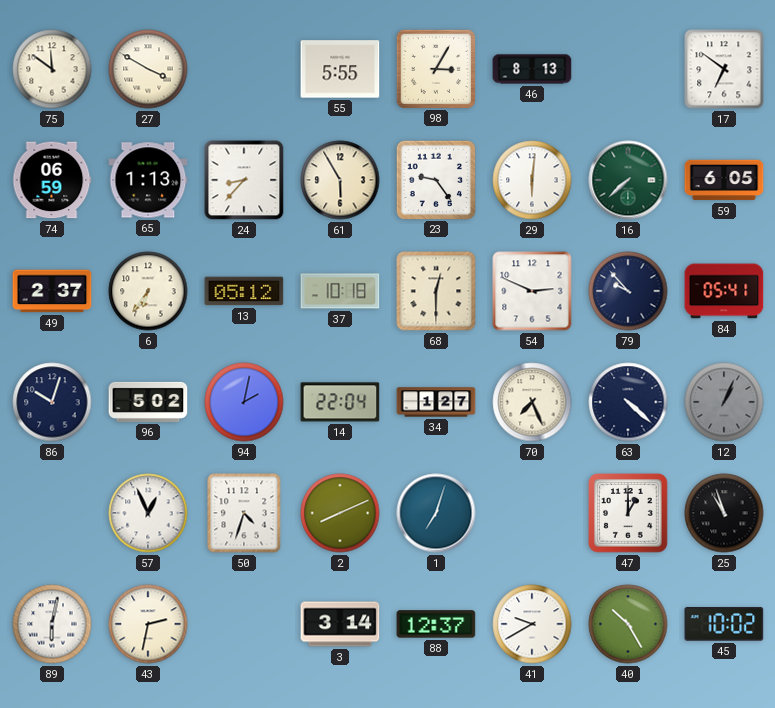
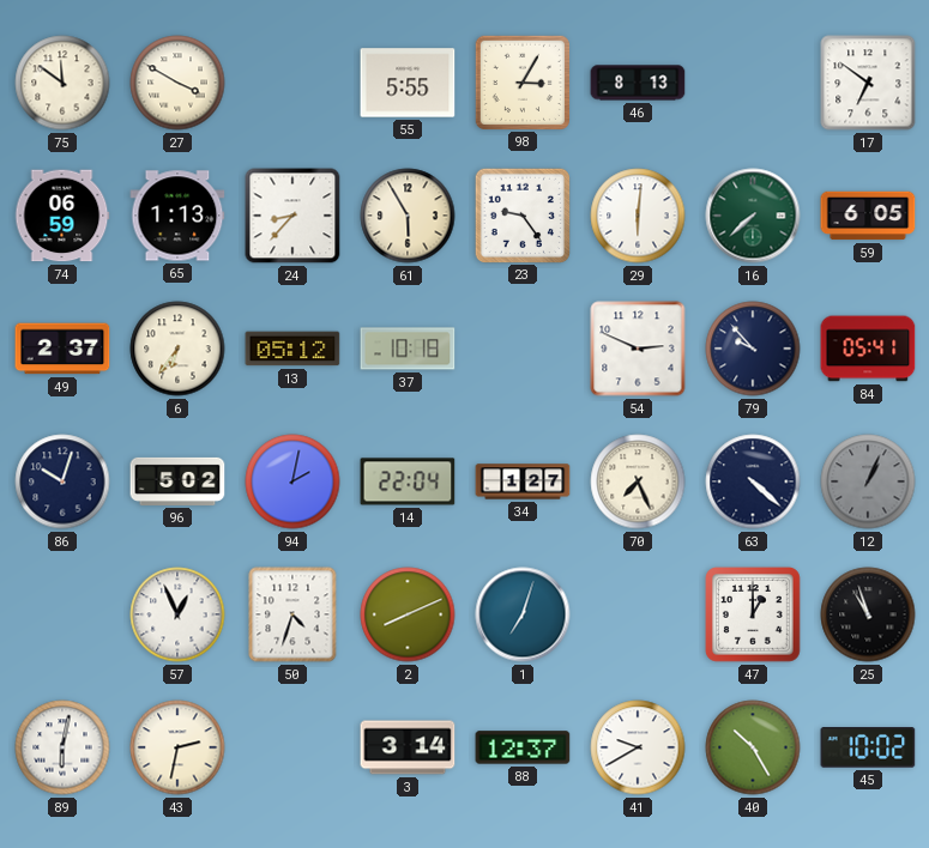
68: 12:30 -> none
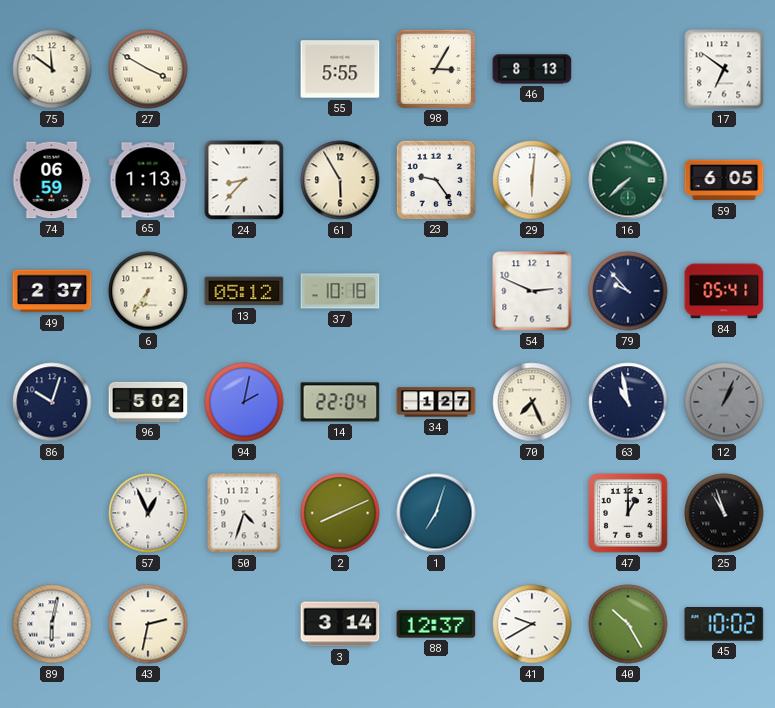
63: 4:22 -> 10:58
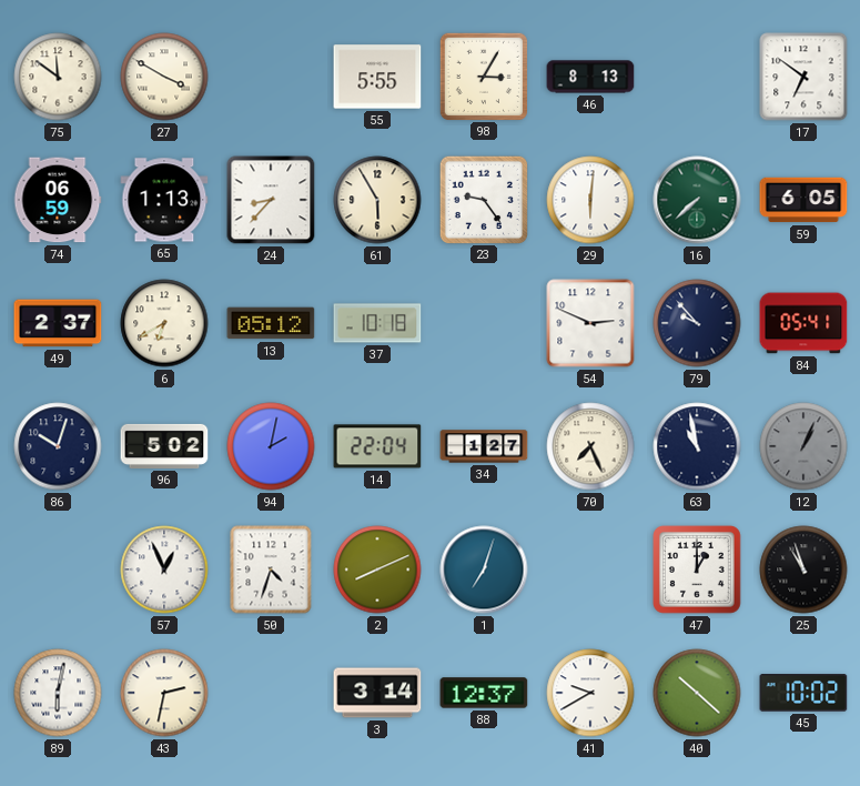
6: 6:36 -> 6:40
40: 10:25 -> 10:22
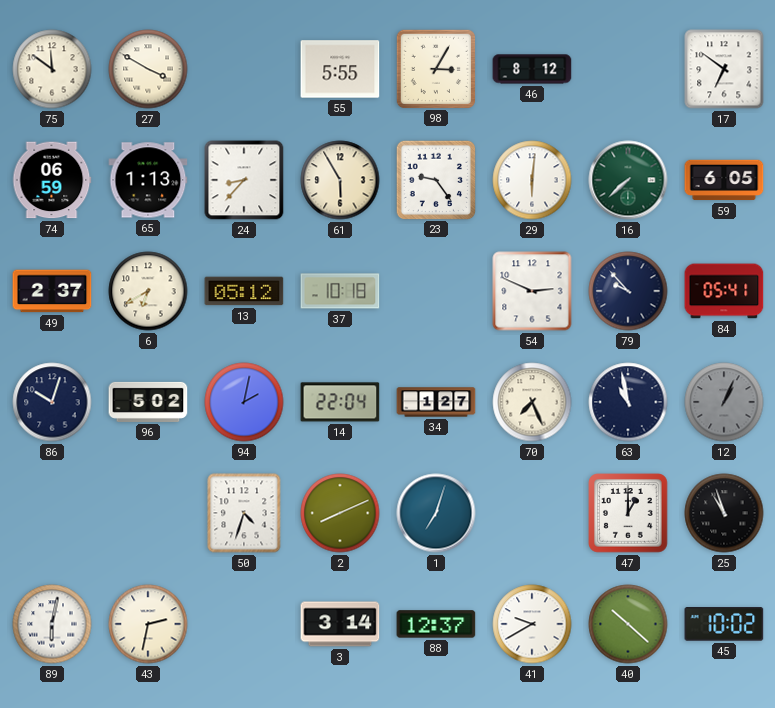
46: 8:13 -> 8:12
57: 12:56 -> none
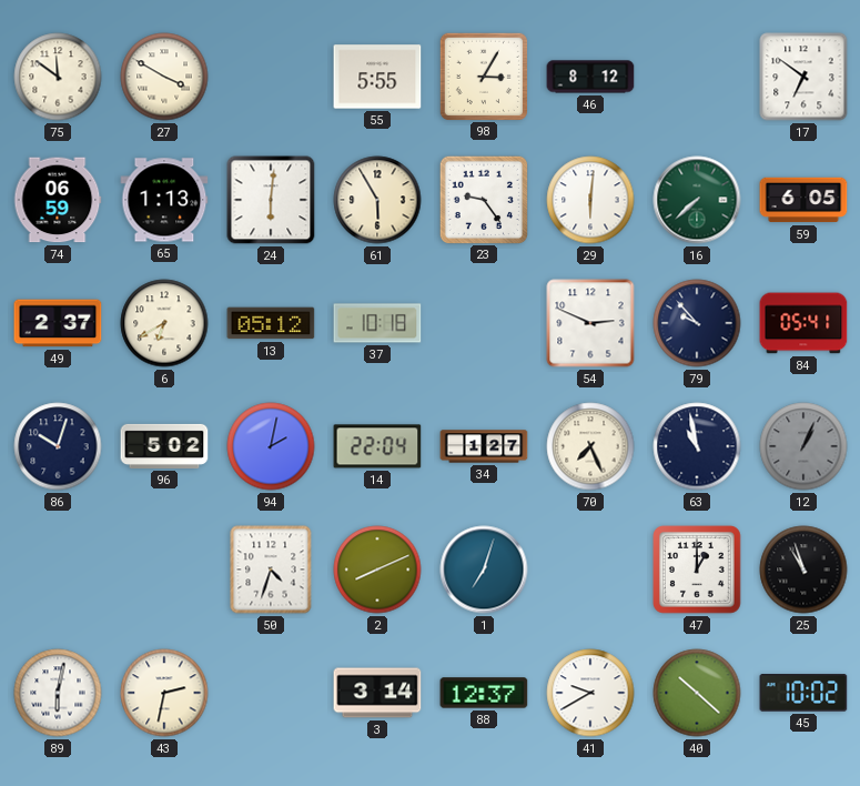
24: 8:37 -> 6:01
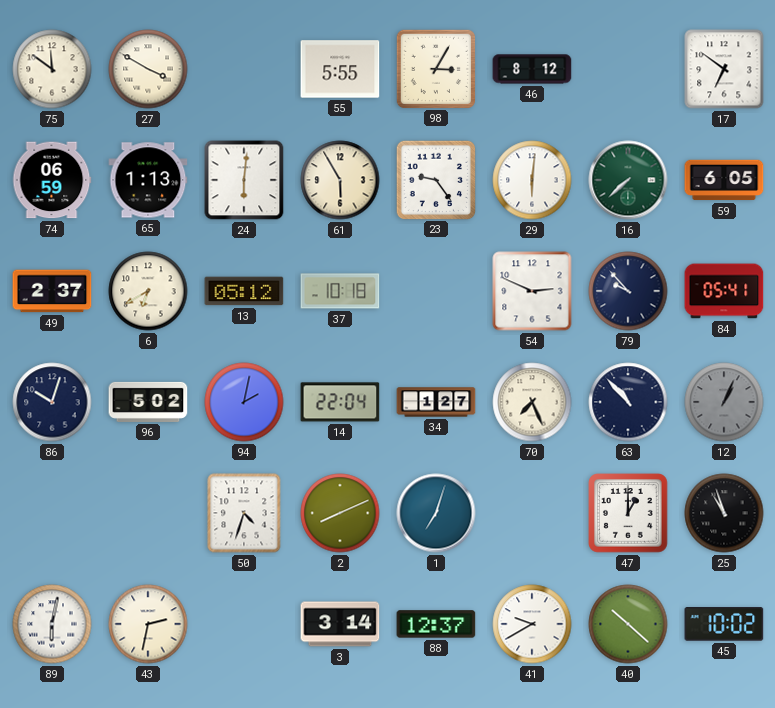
63: 10:58 -> 10:53
